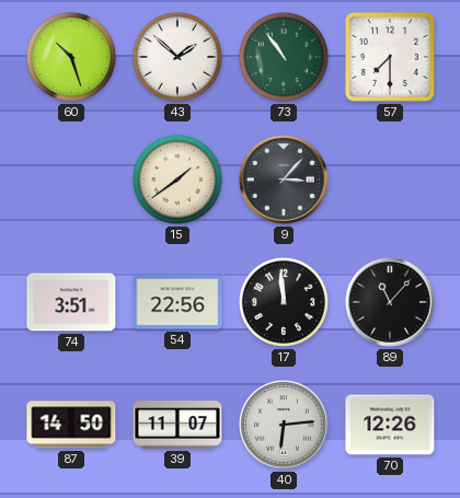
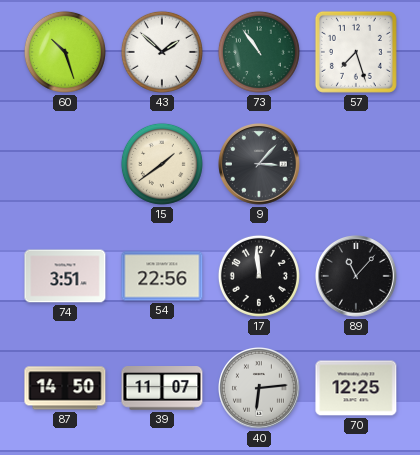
57: 7:30 -> 7:27
70: 12:26 -> 12:25
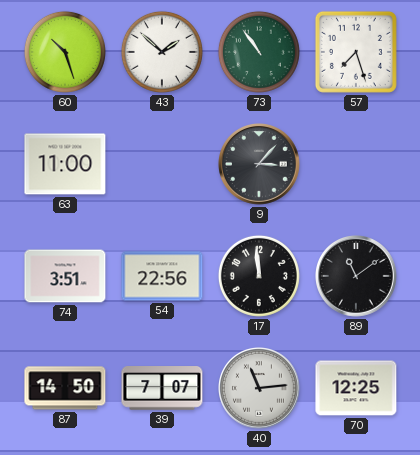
63: none -> 11:00
15: 1:39 -> none
89: 11:07 -> 11:09
39: 11:07 -> 7:07
40: 6:14 -> 11:14
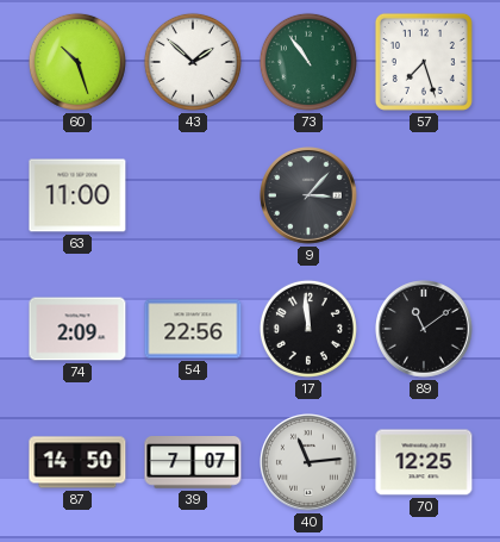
74: 3:51 -> 2:09
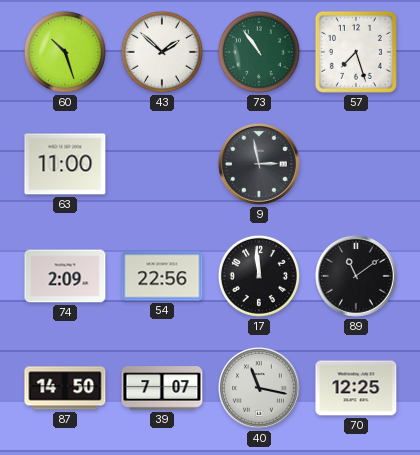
9: 3:07 -> 2:58
40: 11:14 -> 11:17
